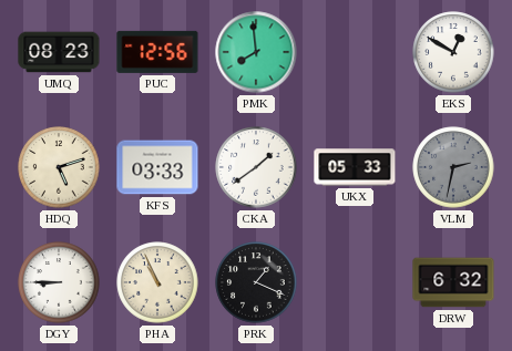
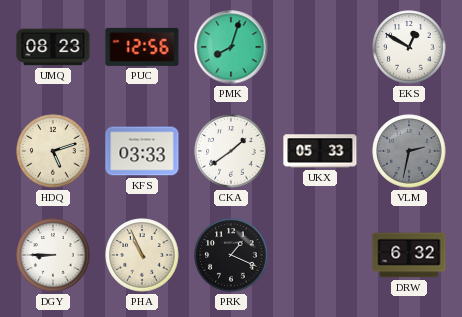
PMK: 7:59 -> 8:03
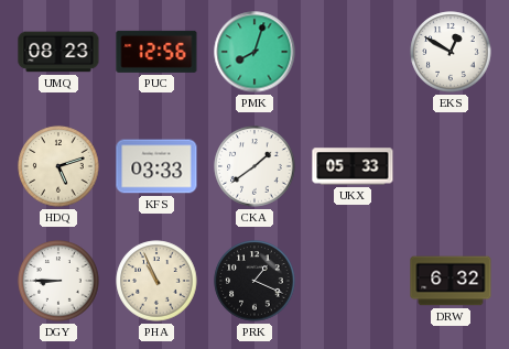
VLM: 2:32 -> none
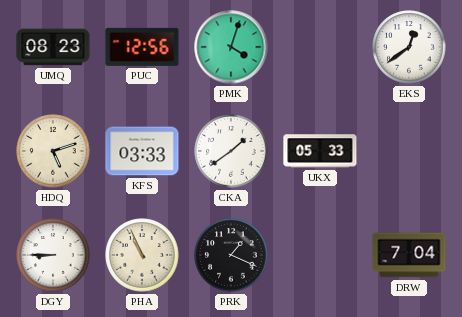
PMK: 8:03 -> 4:03
EKS: 12:50 -> 12:39
DRW: 6:32 -> 7:04
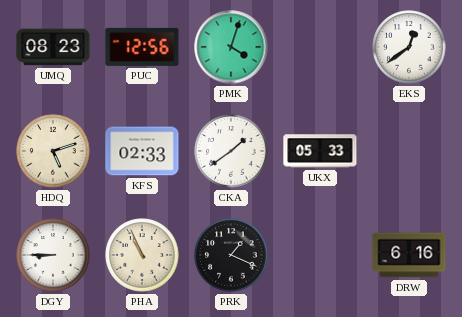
KFS: 03:33 -> 02:33
DRW: 7:04 -> 6:16
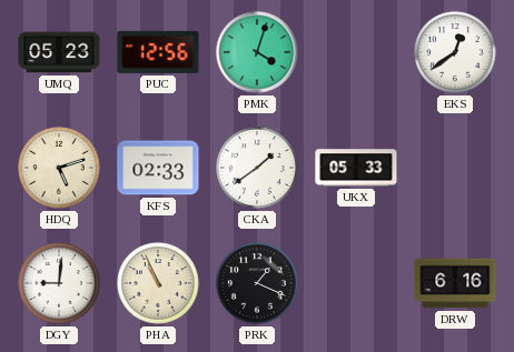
UMQ: 08:23 -> 05:23
DGY: 8:45 -> 9:01
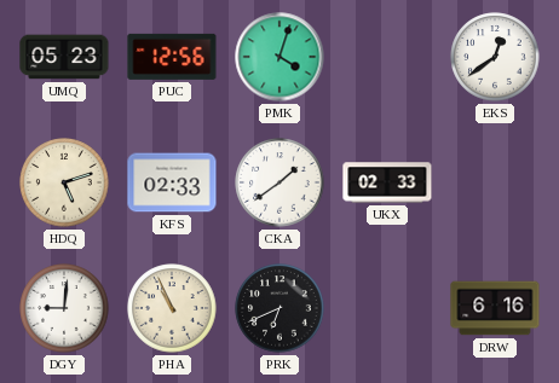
UKX: 05:33 -> 02:33
PRK: 1:19 -> 6:41
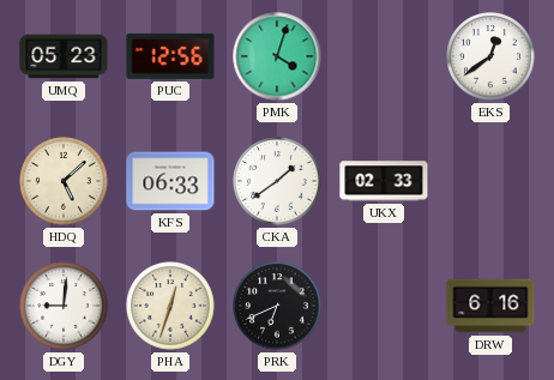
HDQ: 5:12 -> 5:08
KFS: 02:33 -> 06:33
PHA: 10:56 -> 12:33
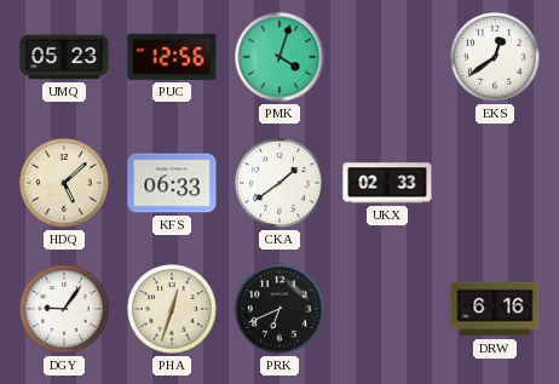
DGY: 9:01 -> 9:06
